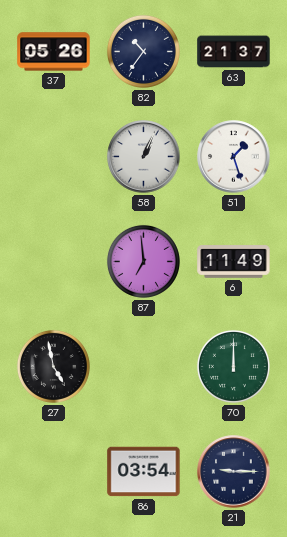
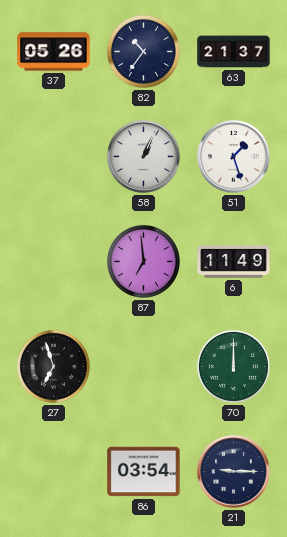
27: 4:58 -> 6:57
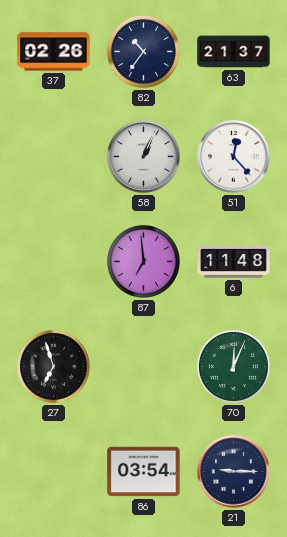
37: 05:26 -> 02:26
51: 1:27 -> 12:23
6: 11:49 -> 11:48
70: 12:00 -> 12:04
